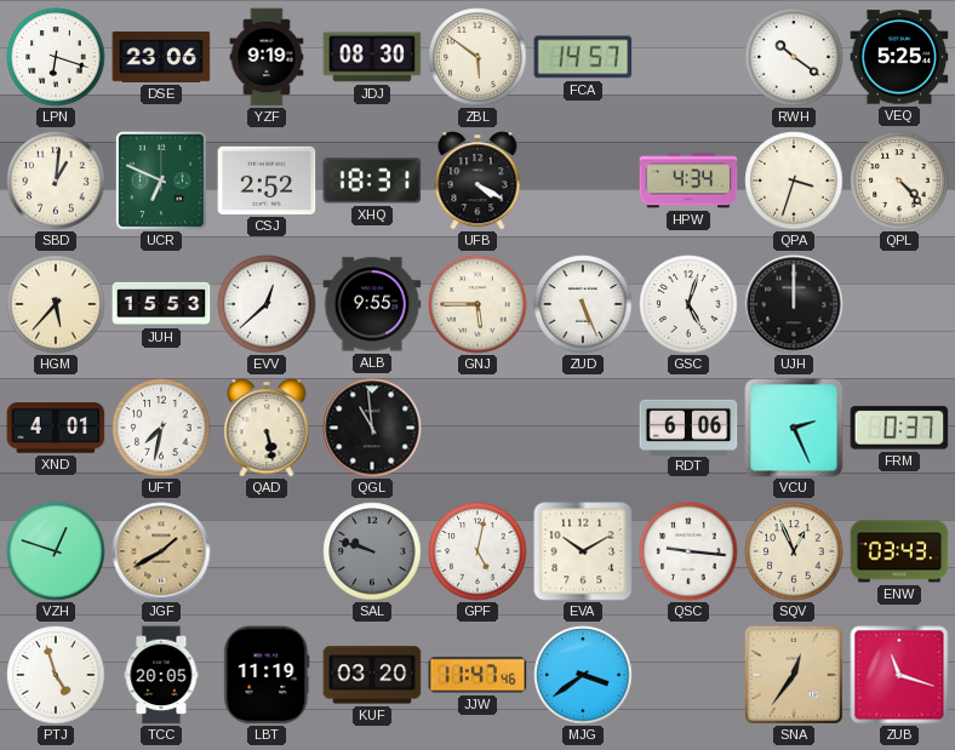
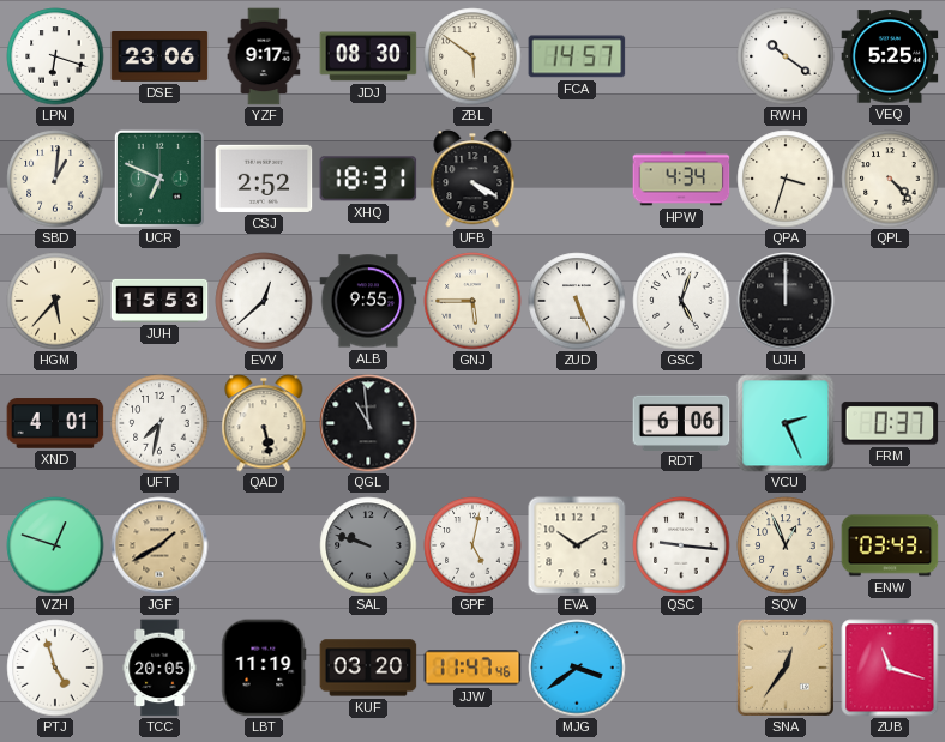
YZF: 9:19 -> 9:17
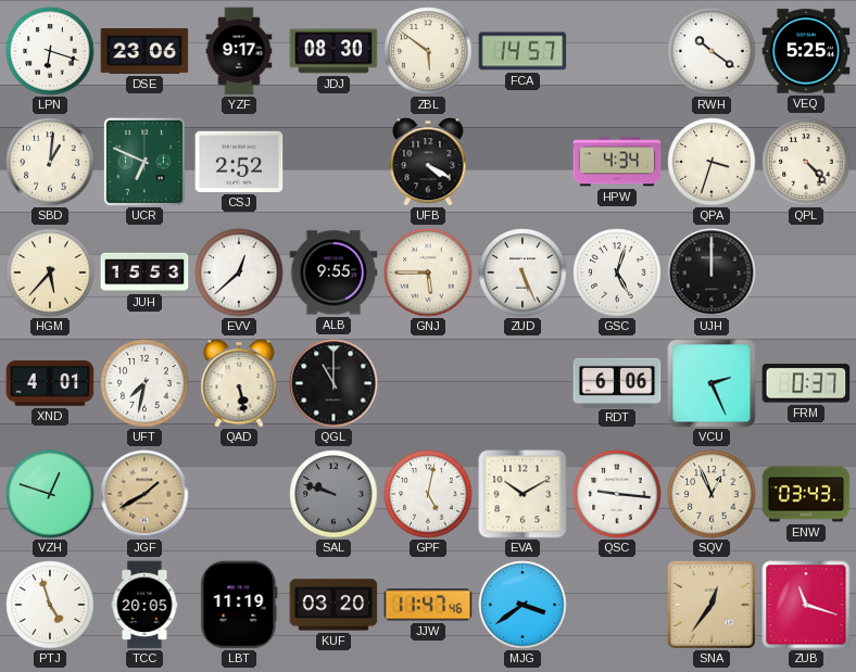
XHQ: 18:31 -> none
QGL: 10:59 -> 11:00
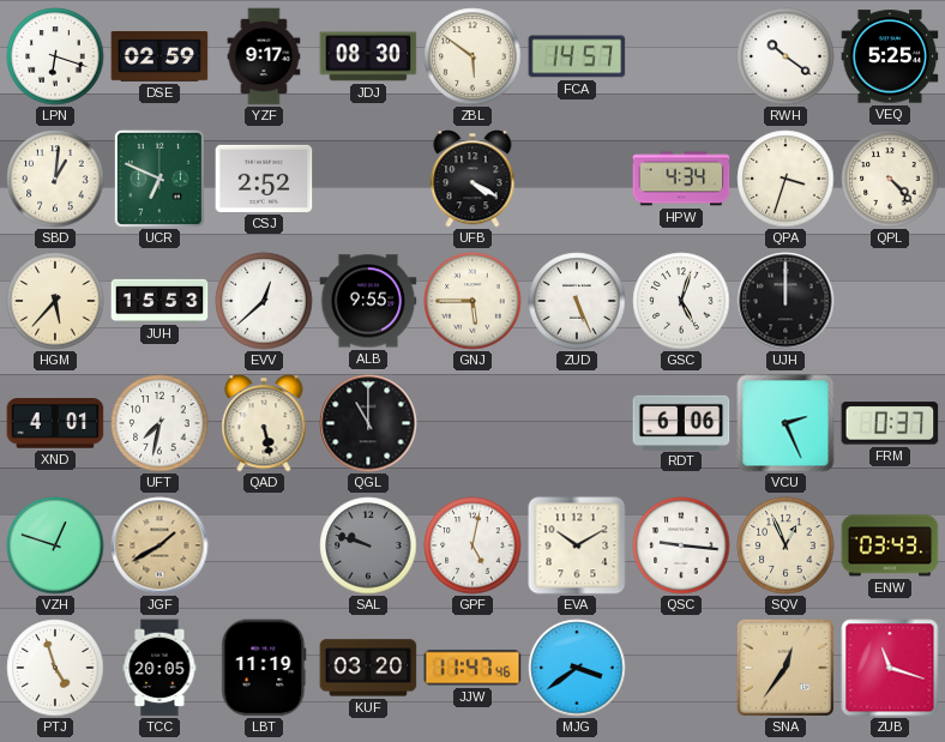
DSE: 23:06 -> 02:59
